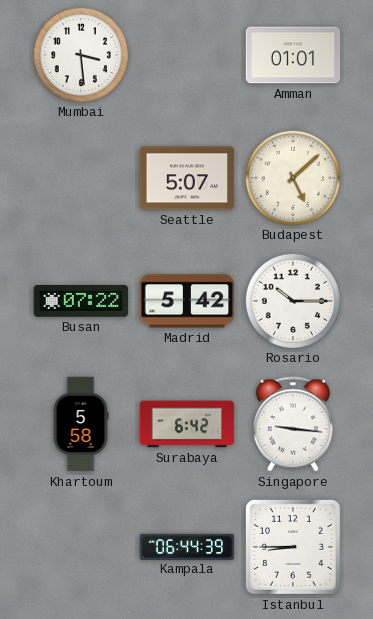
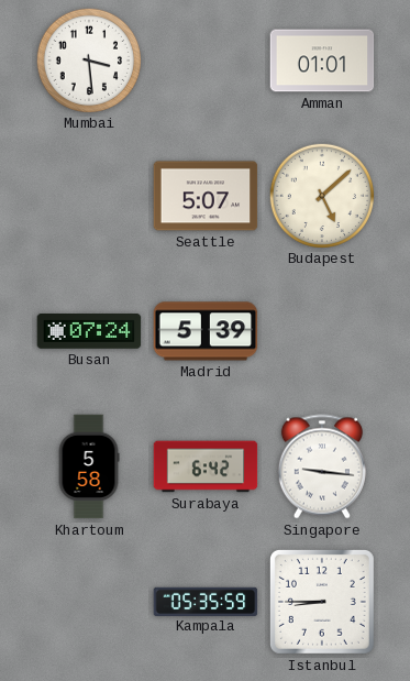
Busan: 07:22 -> 07:24
Madrid: 5:42 -> 5:39
Rosario: 10:15 -> none
Kampala: 06:44 -> 05:35
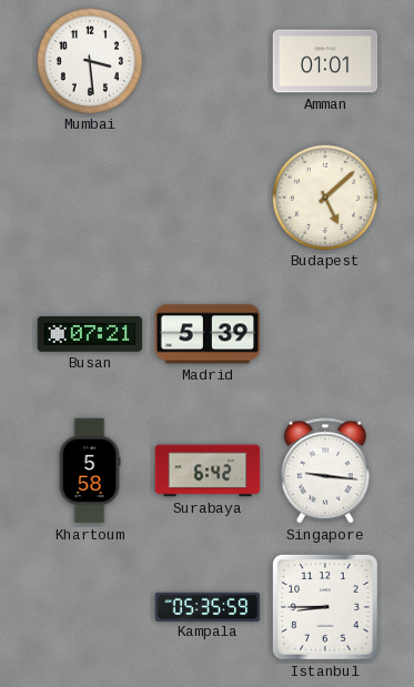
Seattle: 5:07 -> none
Busan: 07:24 -> 07:21
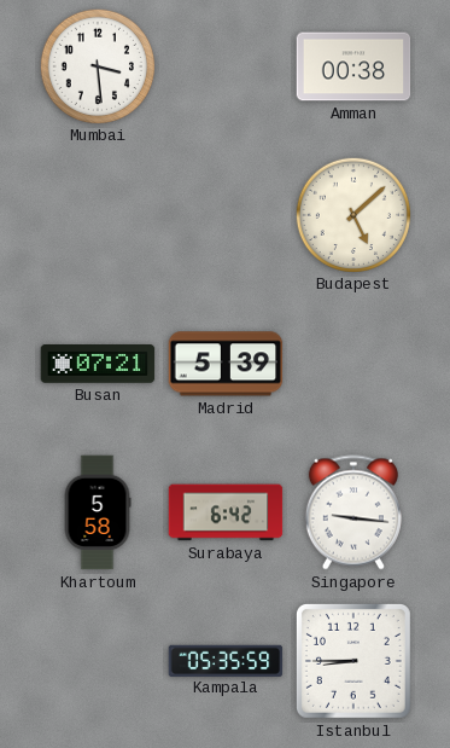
Amman: 01:01 -> 00:38
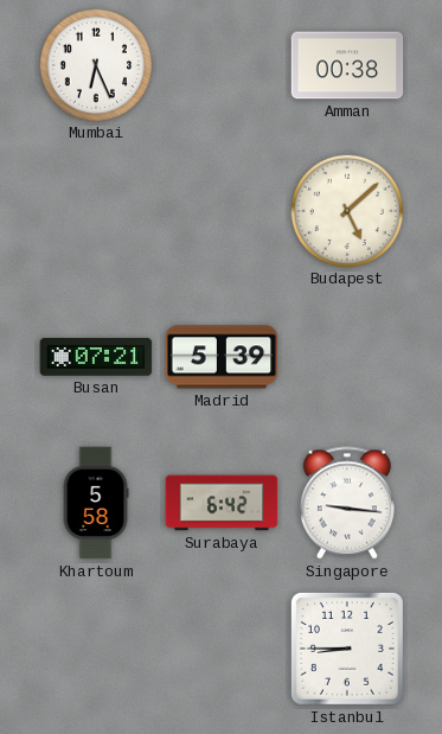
Mumbai: 3:29 -> 6:26
Kampala: 05:35 -> none
